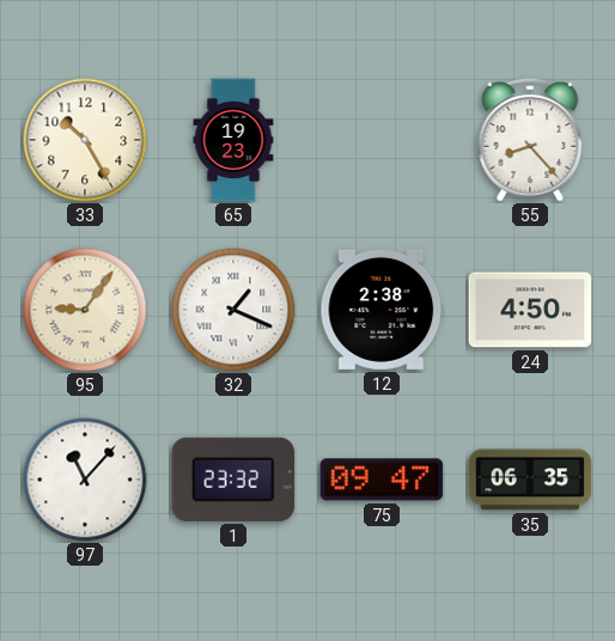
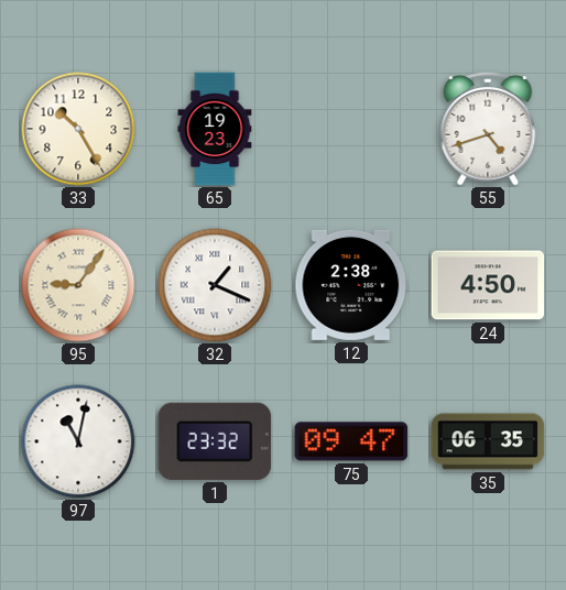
55: 8:23 -> 4:42
97: 11:07 -> 11:02
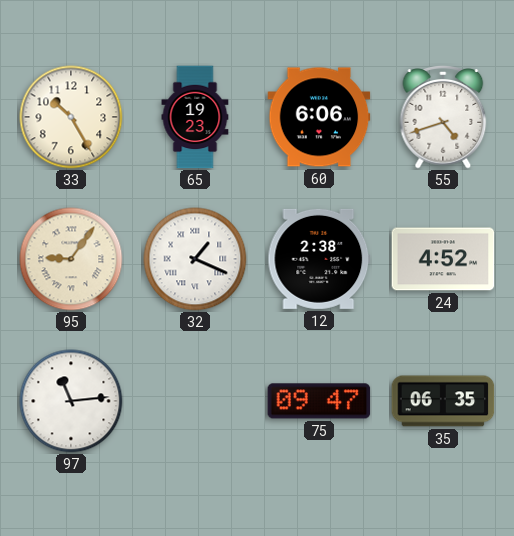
60: none -> 6:06
24: 4:50 -> 4:52
97: 11:02 -> 11:14
1: 23:32 -> none
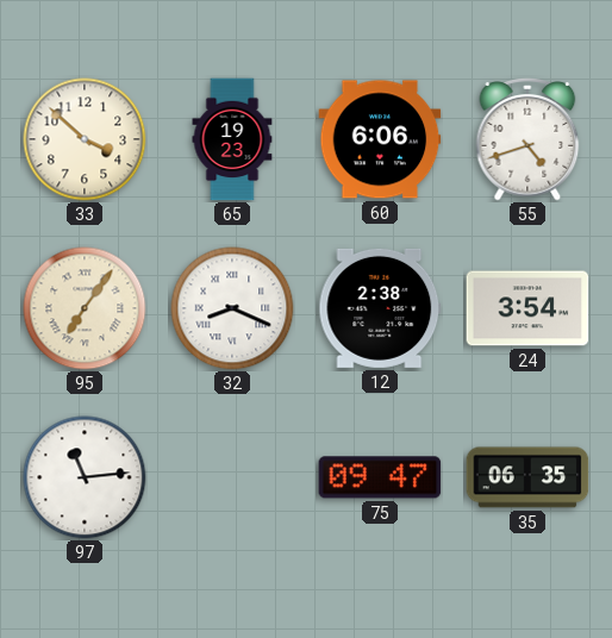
33: 10:25 -> 3:52
95: 9:06 -> 7:06
32: 1:19 -> 8:19
24: 4:52 -> 3:54
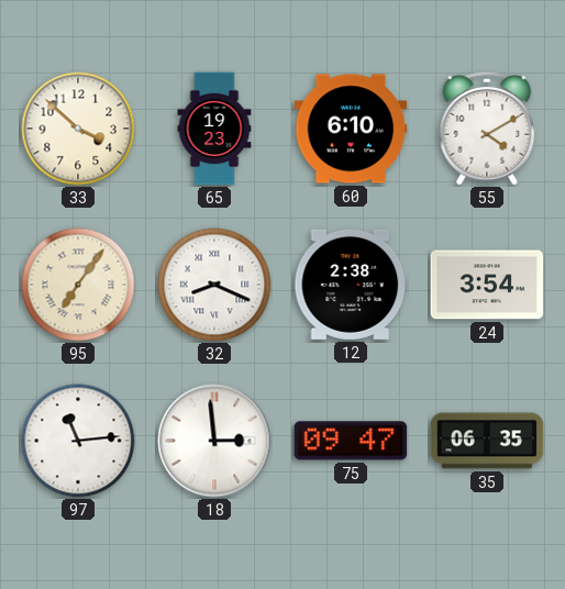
60: 6:06 -> 6:10
55: 4:42 -> 4:10
18: none -> 2:59
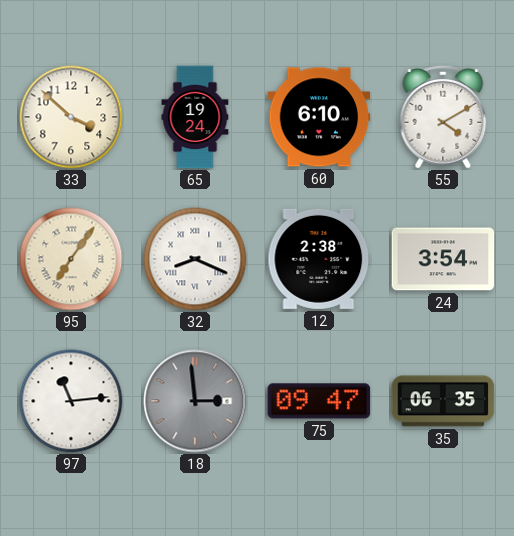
65: 19:23 -> 19:24
18 dial: white -> grey
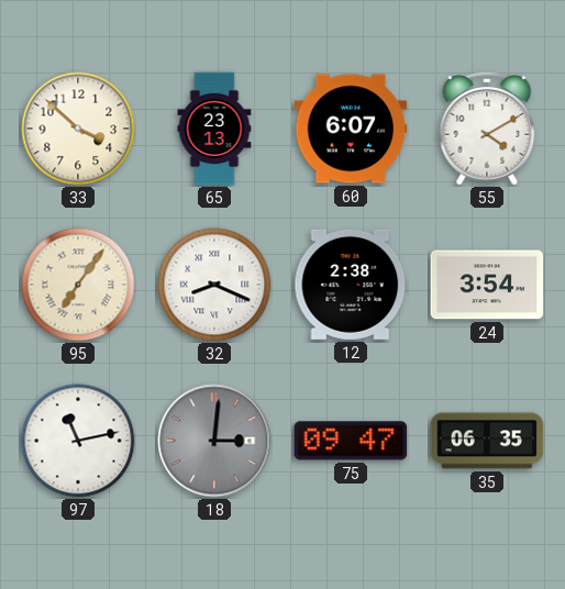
65: 19:24 -> 23:13
60: 6:10 -> 6:07
97: 11:14 -> 11:13
18: 2:59 -> 3:01
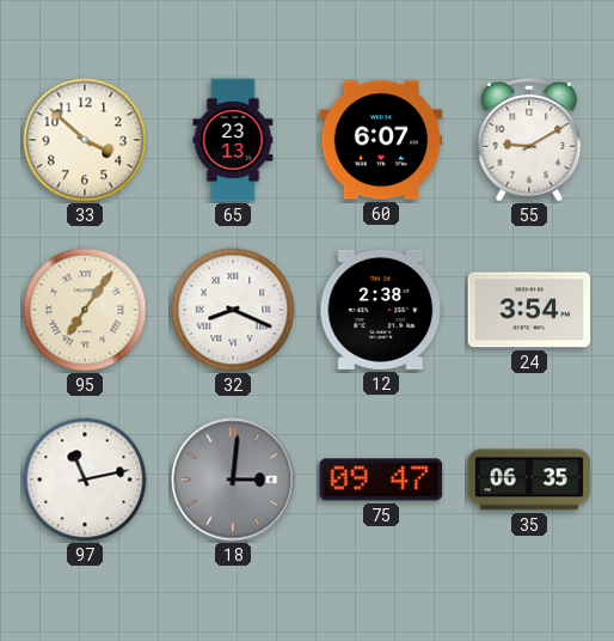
55: 4:10 -> 9:10
